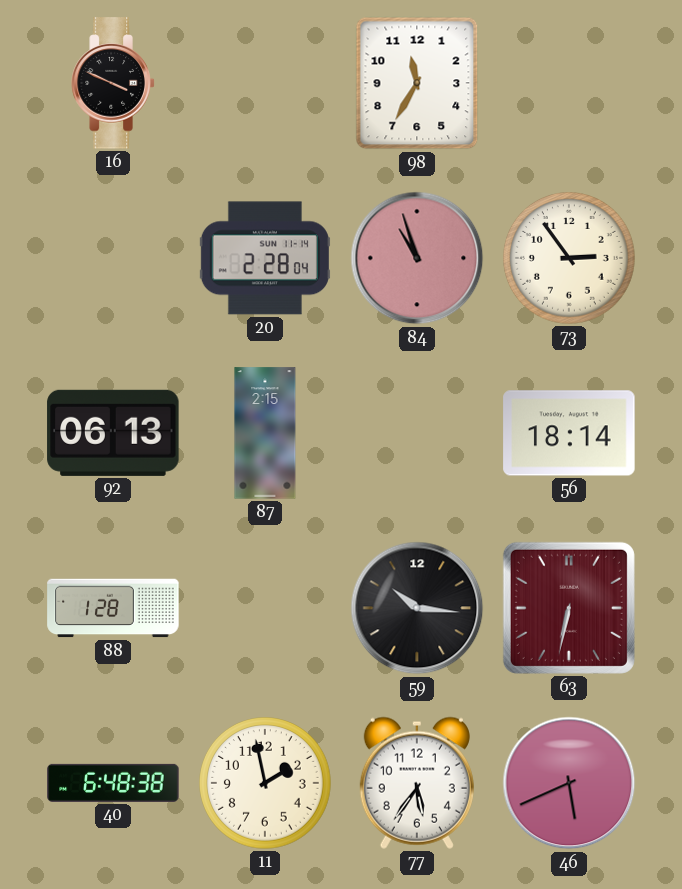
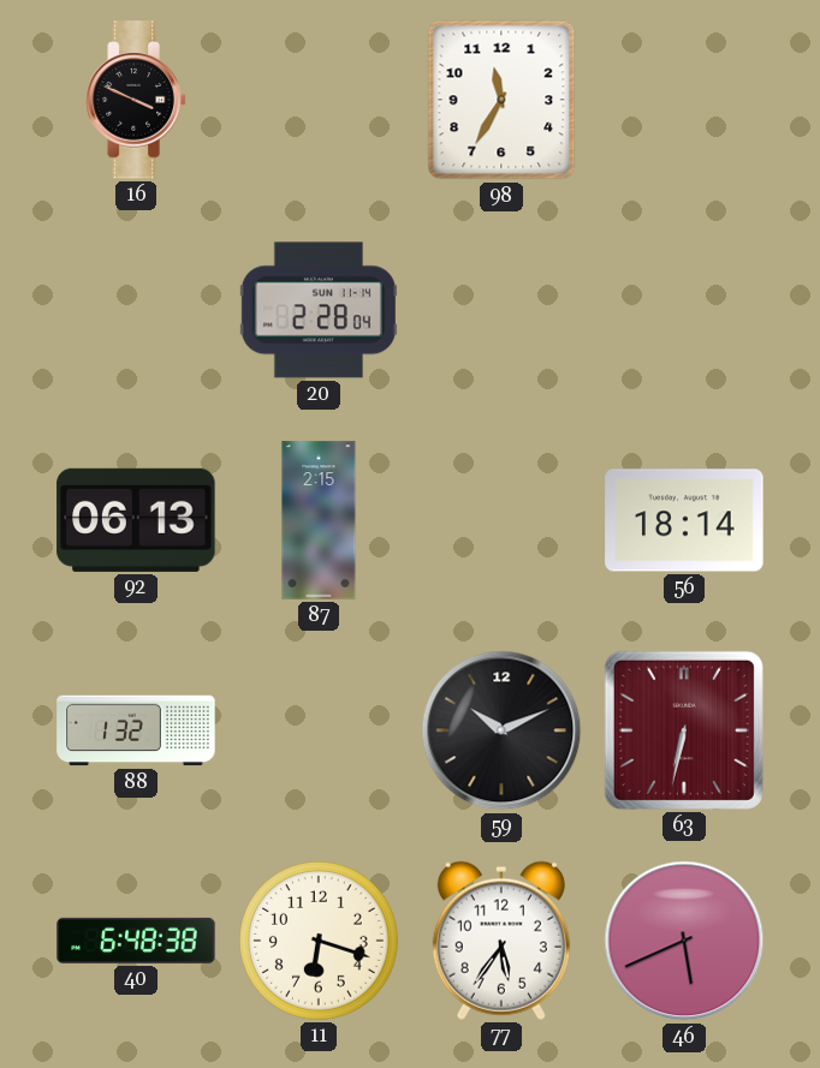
84: 10:57 -> none
73: 2:54 -> none
88: 1:28 -> 1:32
59: 10:16 -> 10:11
11: 1:58 -> 6:18
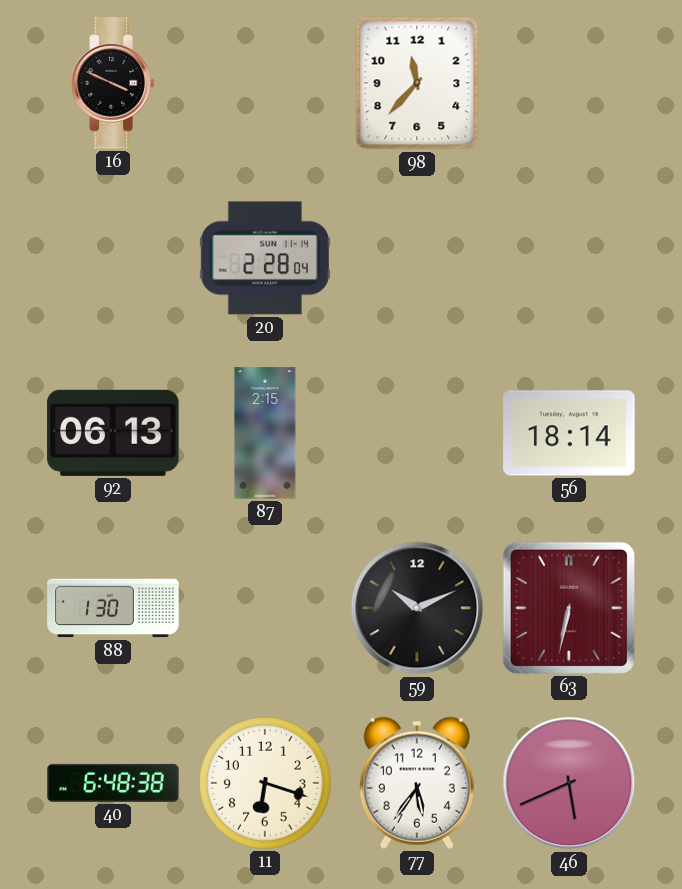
98: 11:35 -> 11:37
88: 1:32 -> 1:30
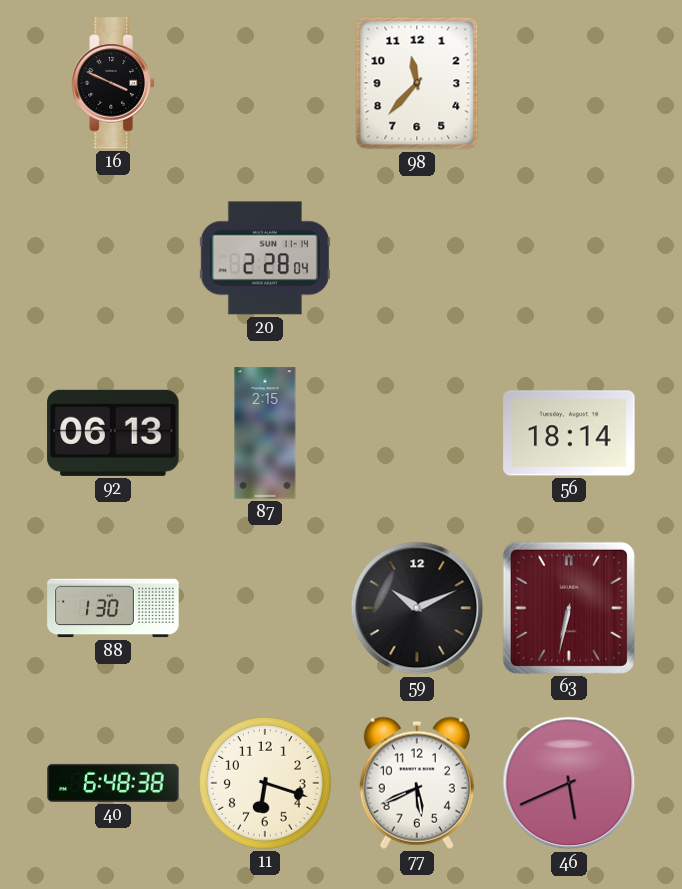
77: 5:36 -> 5:41
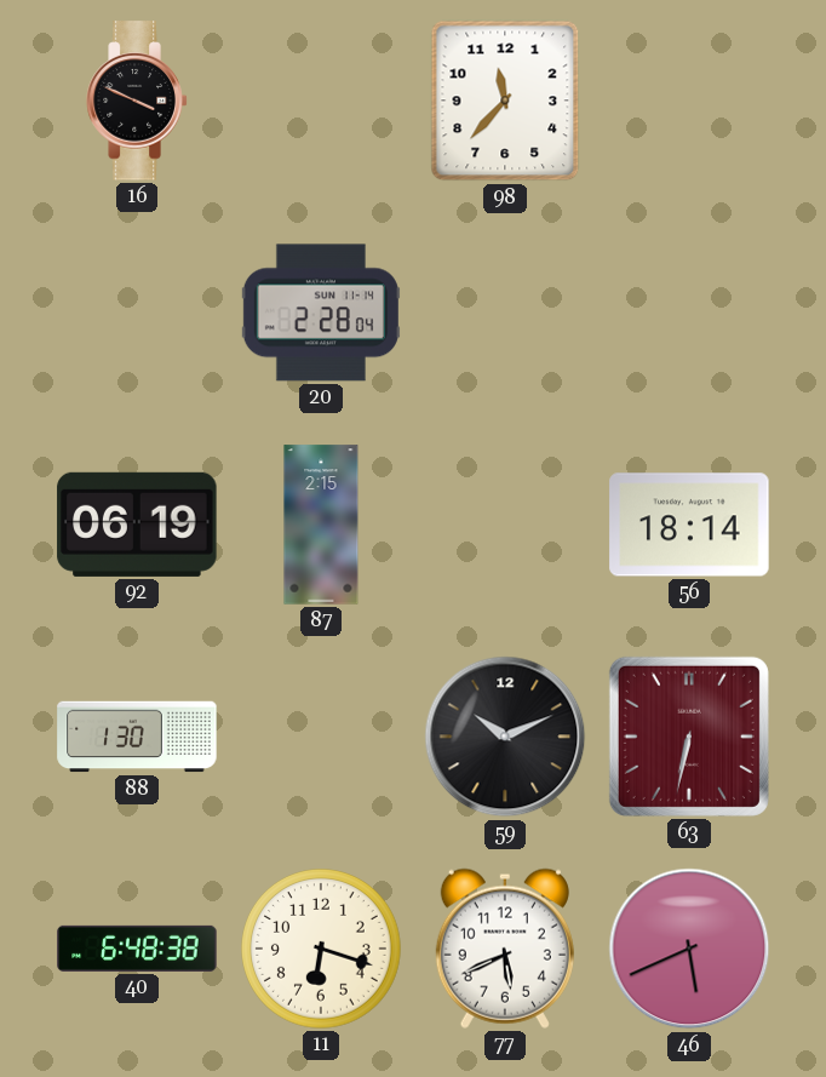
92: 06:13 -> 06:19
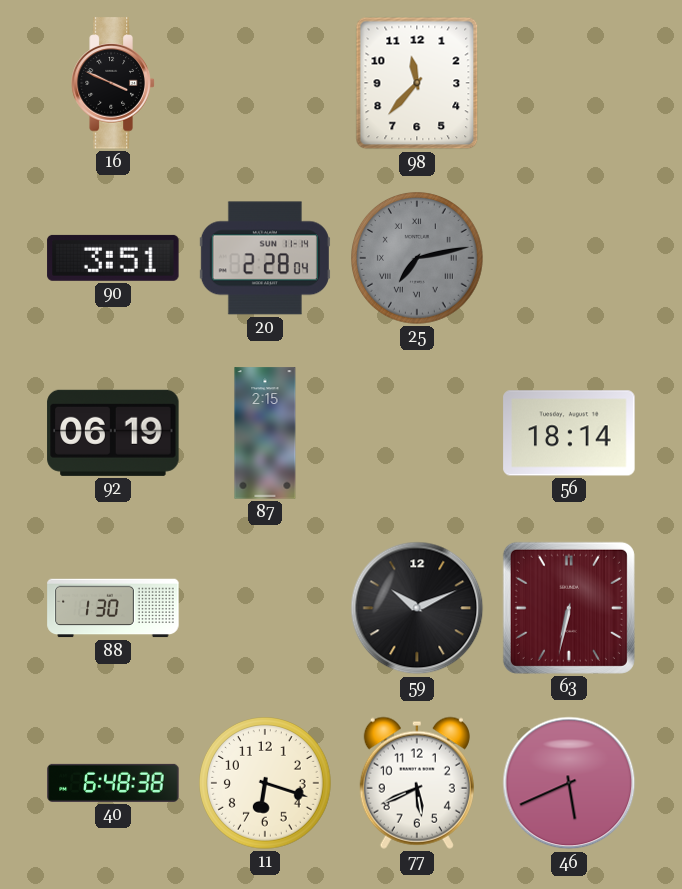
90: none -> 3:51
25: none -> 7:13
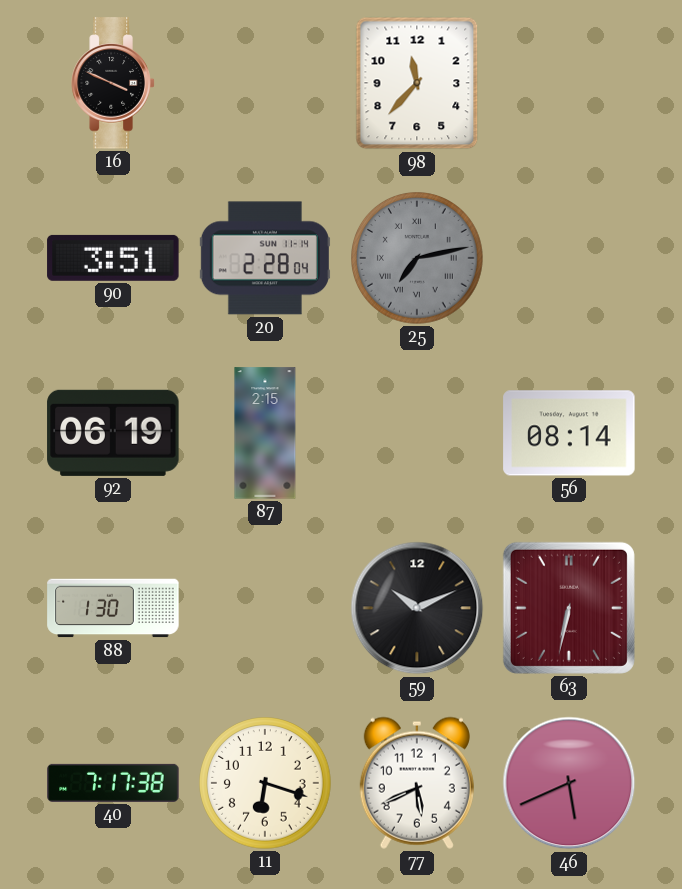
56: 18:14 -> 08:14
40: 6:48 -> 7:17
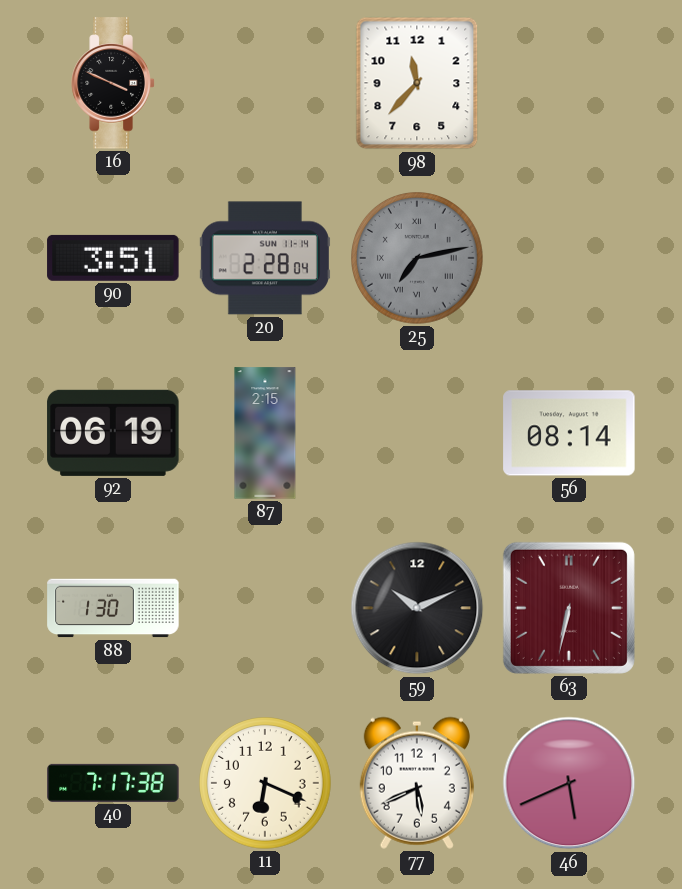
11: 6:18 -> 6:19
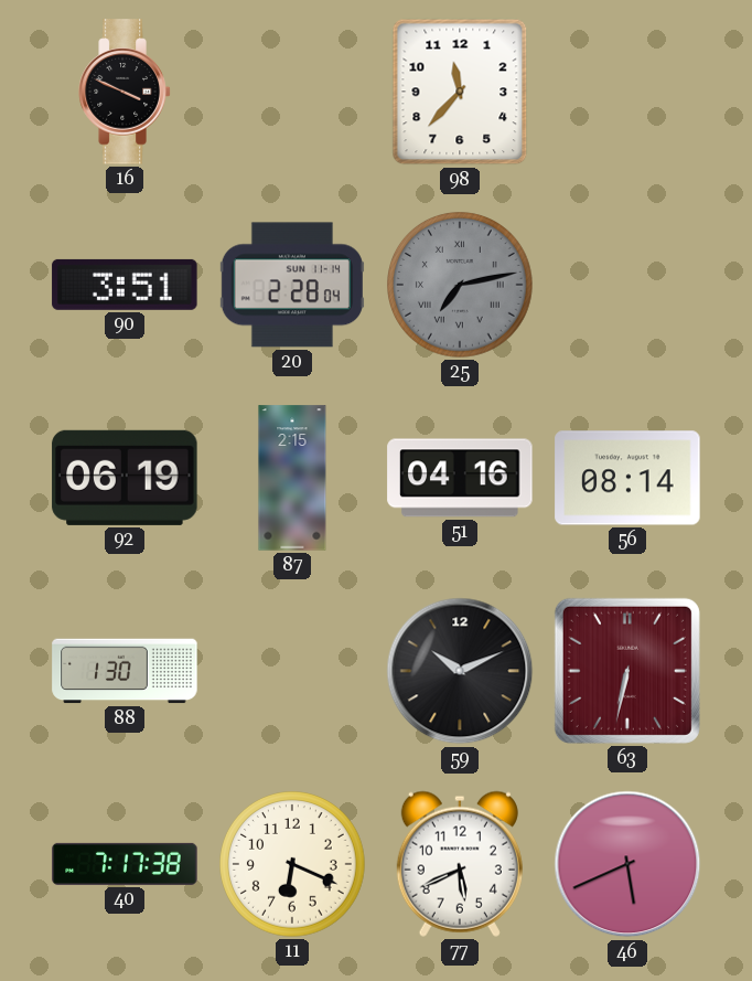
51: none -> 04:16
